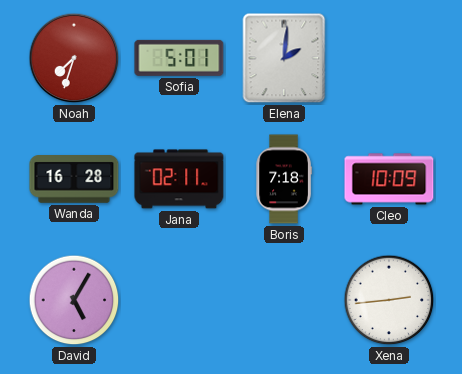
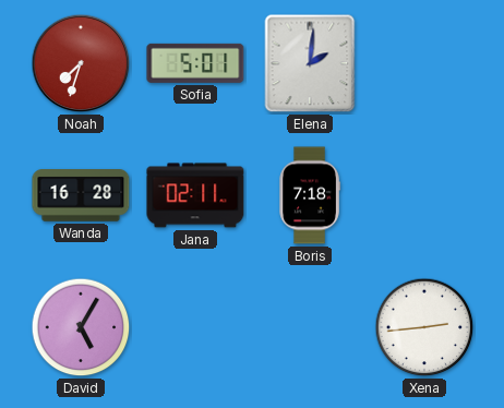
Cleo: 10:09 -> none
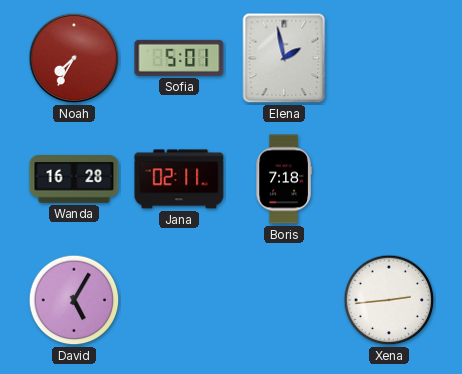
Noah: 7:33 -> 7:35
Elena: 2:01 -> 1:58
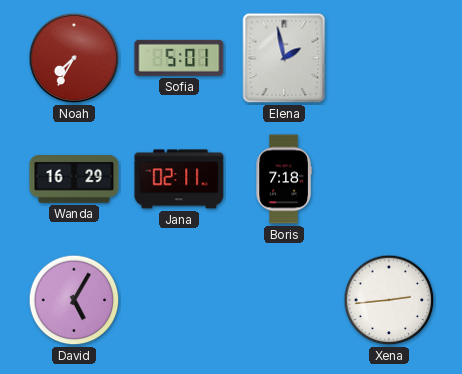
Wanda: 16:28 -> 16:29
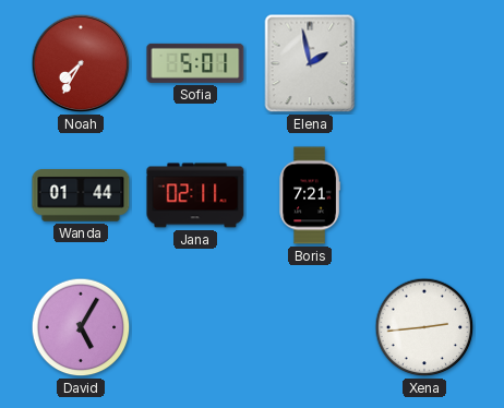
Wanda: 16:29 -> 01:44
Boris: 7:18 -> 7:21
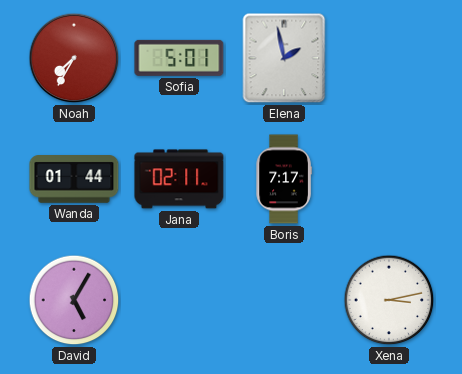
Boris: 7:21 -> 7:17
Xena: 2:44 -> 3:13
